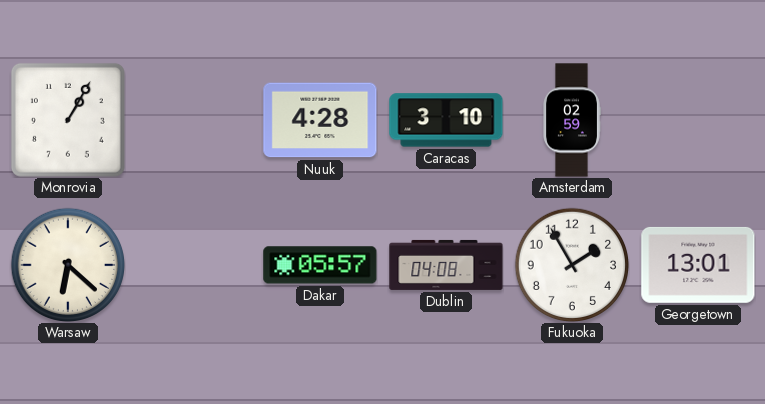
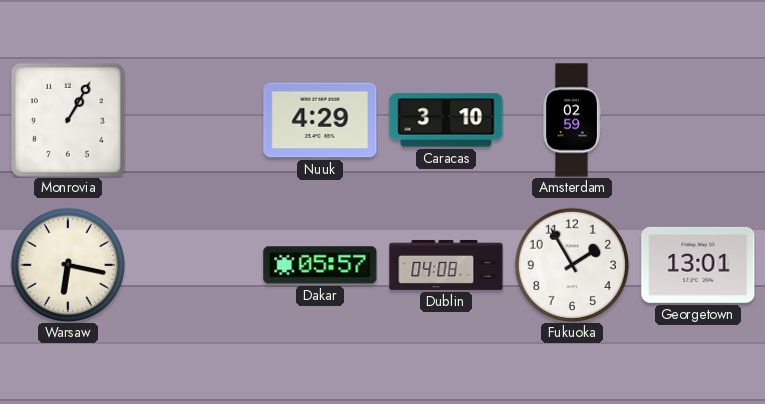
Nuuk: 4:28 -> 4:29
Warsaw: 6:22 -> 6:17
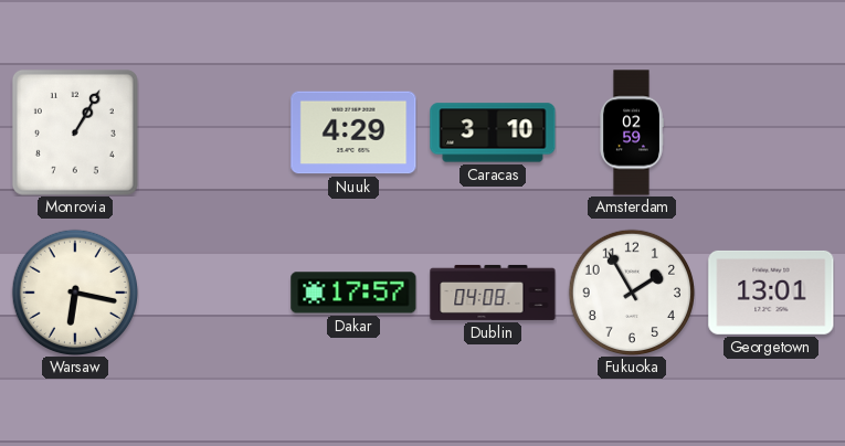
Dakar: 05:57 -> 17:57
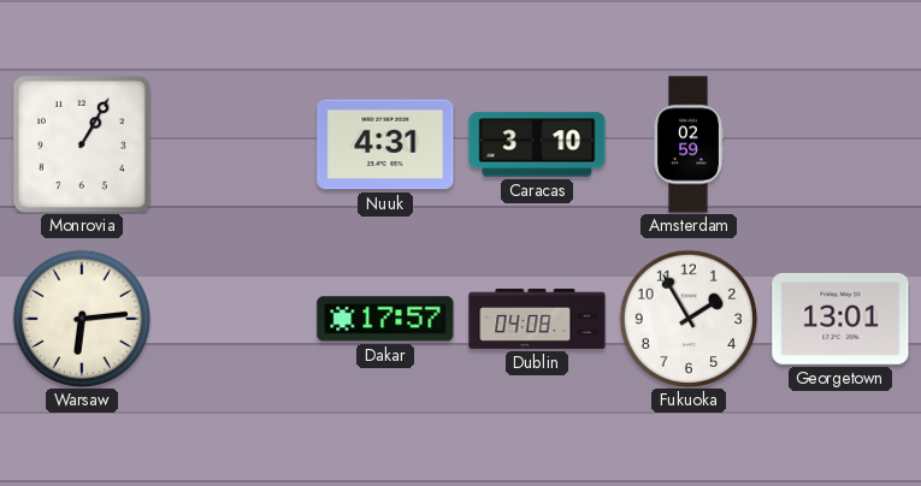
Nuuk: 4:29 -> 4:31
Warsaw: 6:17 -> 6:14
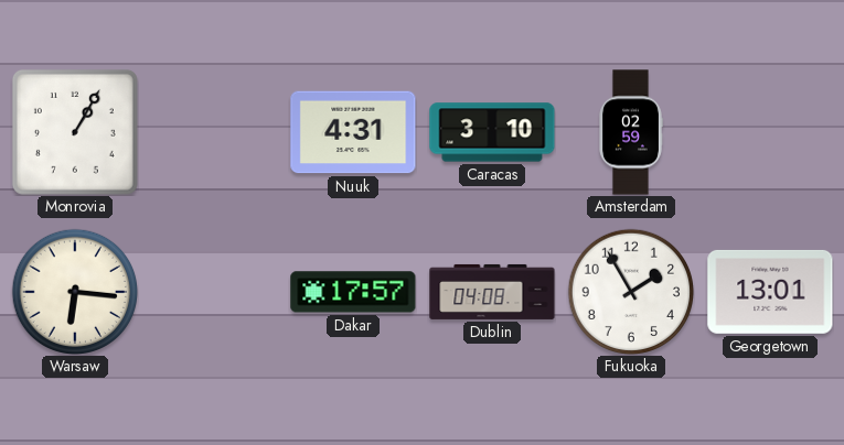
Warsaw: 6:14 -> 6:16
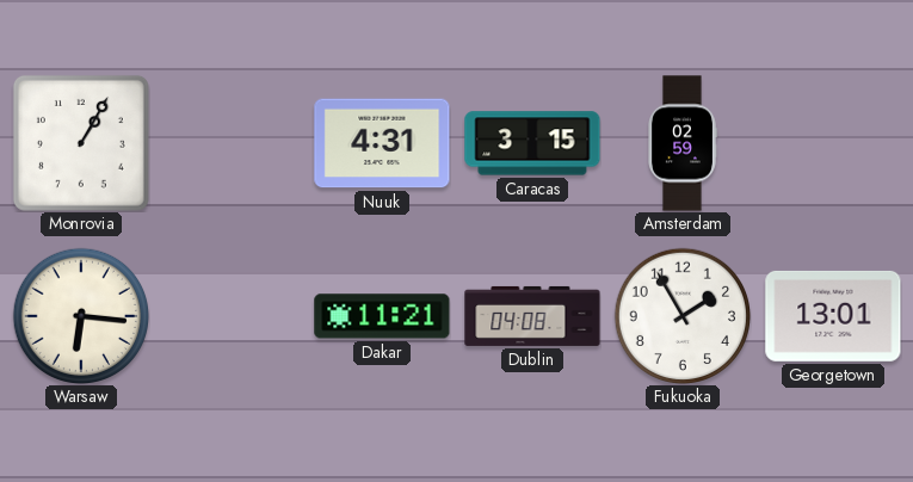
Caracas: 3:10 -> 3:15
Dakar: 17:57 -> 11:21
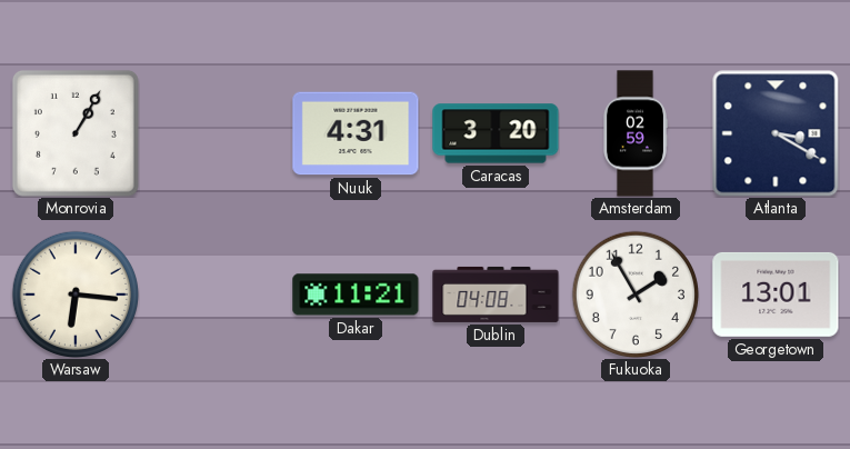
Caracas: 3:15 -> 3:20
Atlanta: none -> 3:20
